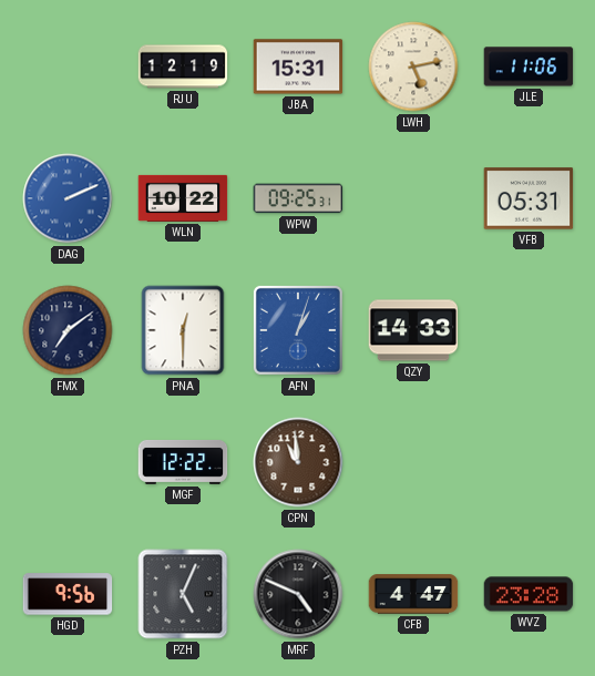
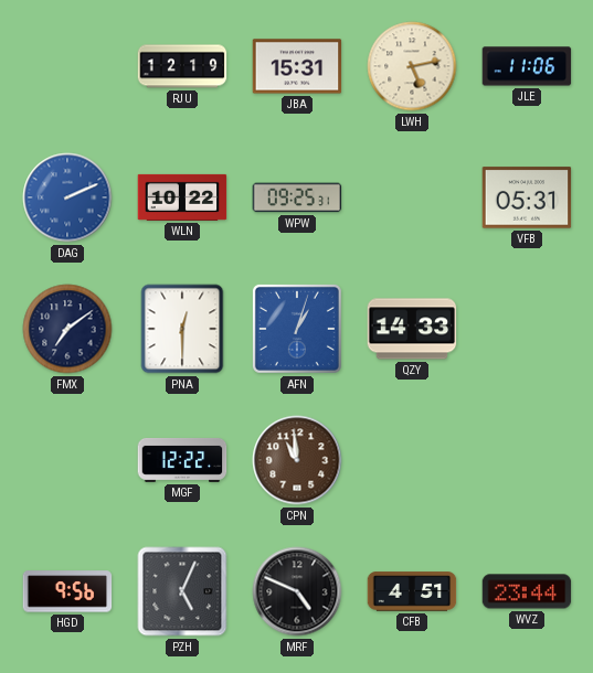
CFB: 4:47 -> 4:51
WVZ: 23:28 -> 23:44
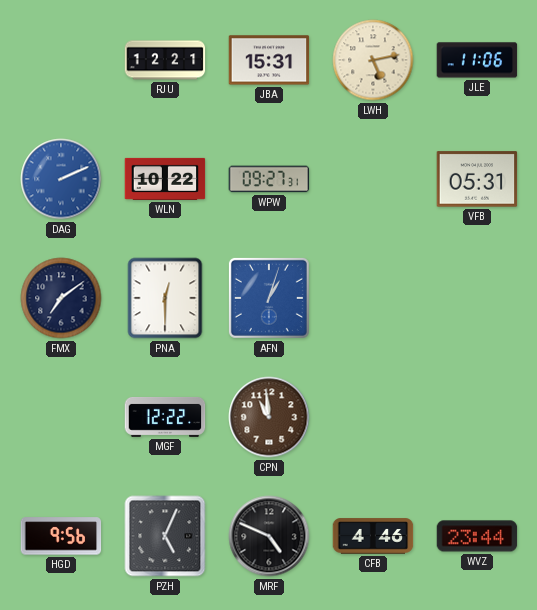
RJU: 12:19 -> 12:21
WPW: 09:25 -> 09:27
QZY: 14:33 -> none
CFB: 4:51 -> 4:46
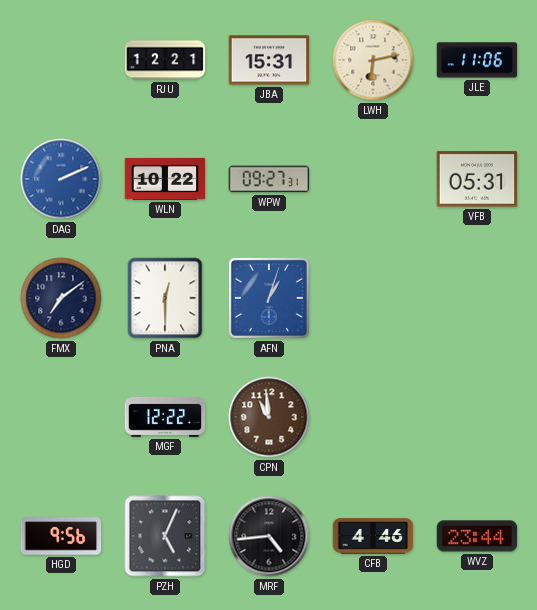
LWH: 5:13 -> 6:13
MRF: 4:49 -> 4:44
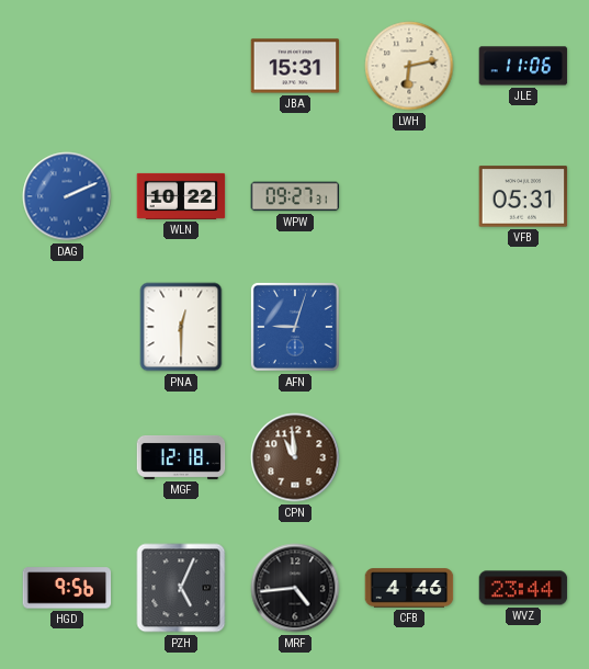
RJU: 12:21 -> none
FMX: 7:09 -> none
AFN: 1:03 -> 9:03
MGF: 12:22 -> 12:18
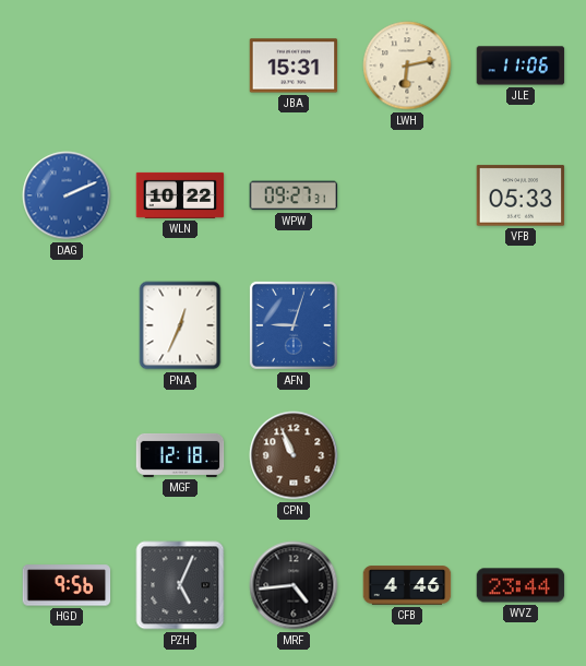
VFB: 05:31 -> 05:33
PNA: 12:30 -> 12:34
CPN: 10:59 -> 10:56
